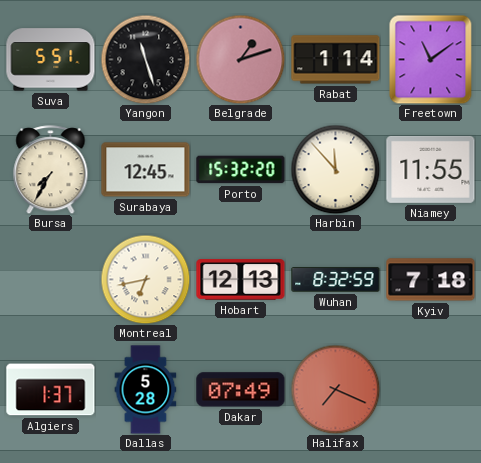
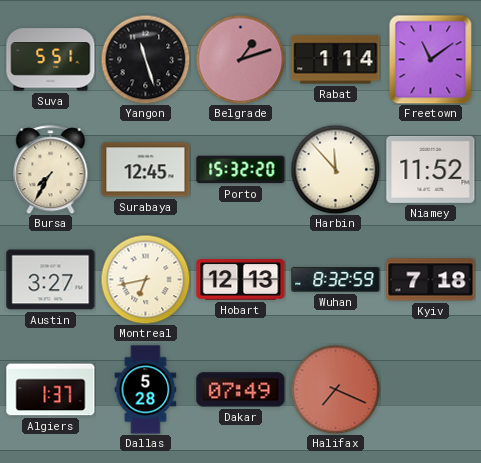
Niamey: 11:55 -> 11:52
Austin: none -> 3:27
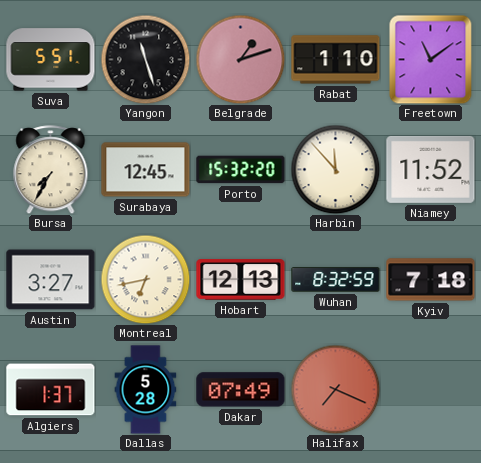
Rabat: 1:14 -> 1:10
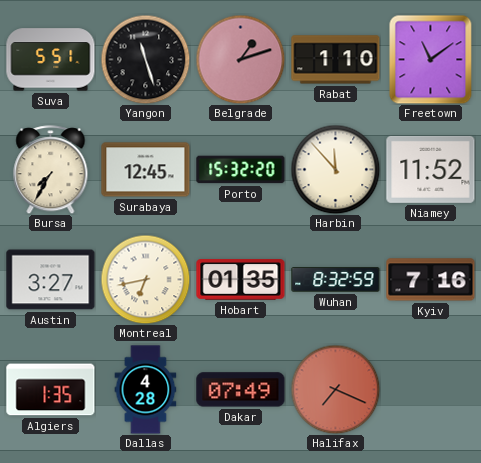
Hobart: 12:13 -> 01:35
Kyiv: 7:18 -> 7:16
Algiers: 1:37 -> 1:35
Dallas: 5:28 -> 4:28
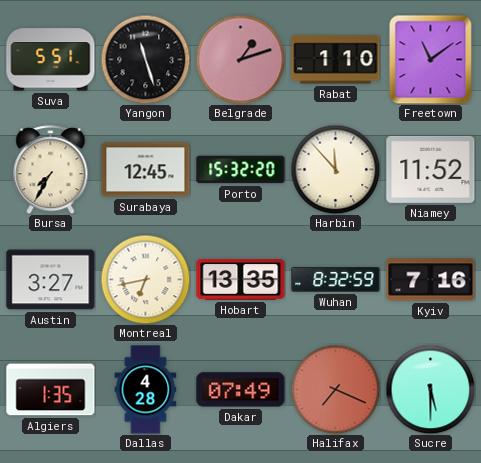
Hobart: 01:35 -> 13:35
Sucre: none -> 5:30
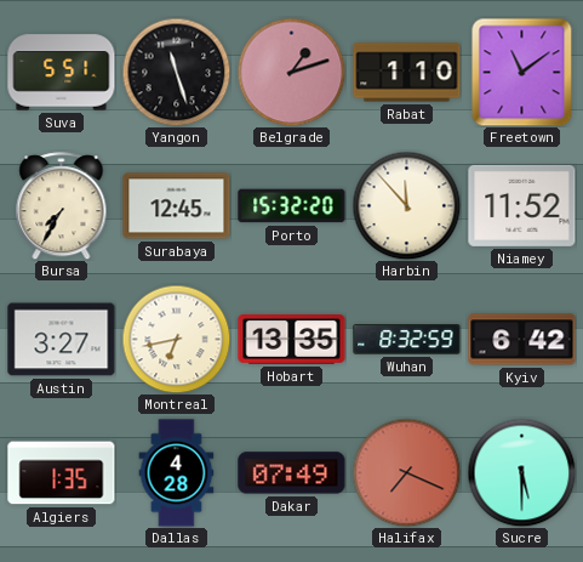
Kyiv: 7:16 -> 6:42
